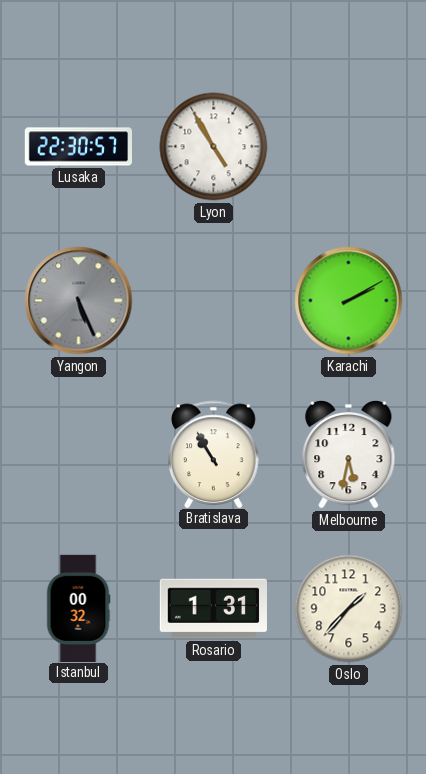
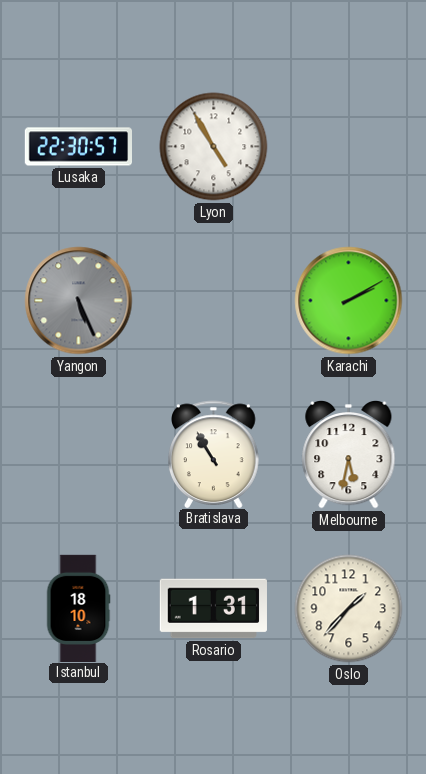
Istanbul: 00:32 -> 18:10
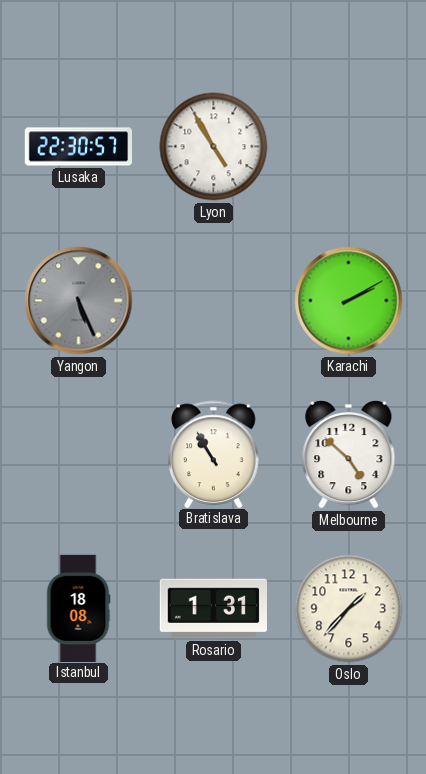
Melbourne: 5:32 -> 4:52
Istanbul: 18:10 -> 18:08
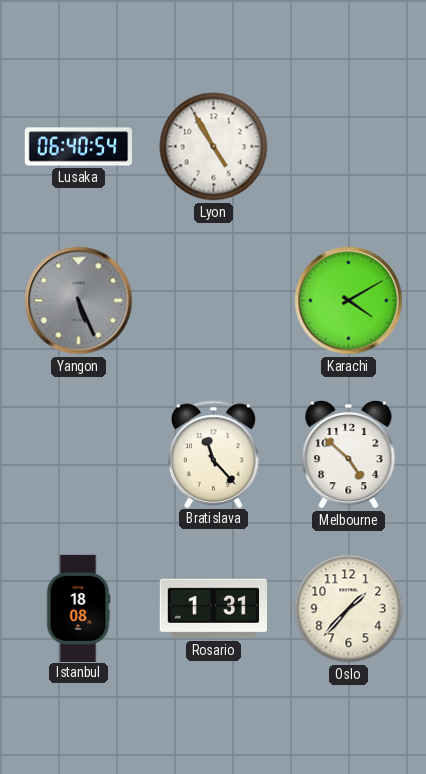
Lusaka: 22:30 -> 06:40
Karachi: 2:10 -> 4:10
Bratislava: 10:55 -> 11:23
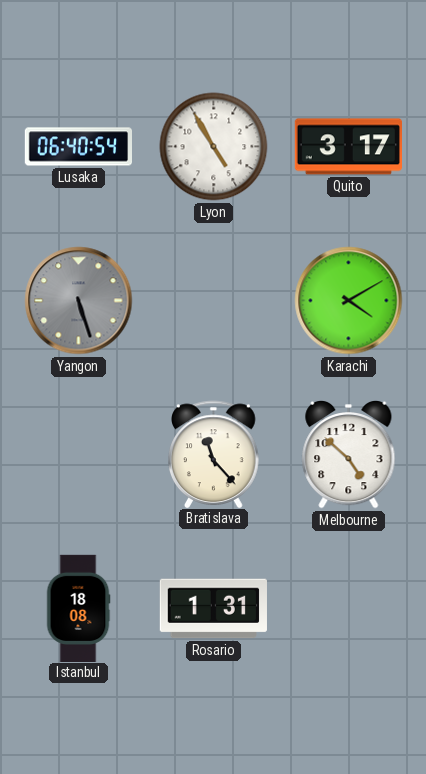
Quito: none -> 3:17
Yangon: 5:26 -> 5:27
Oslo: 1:37 -> none
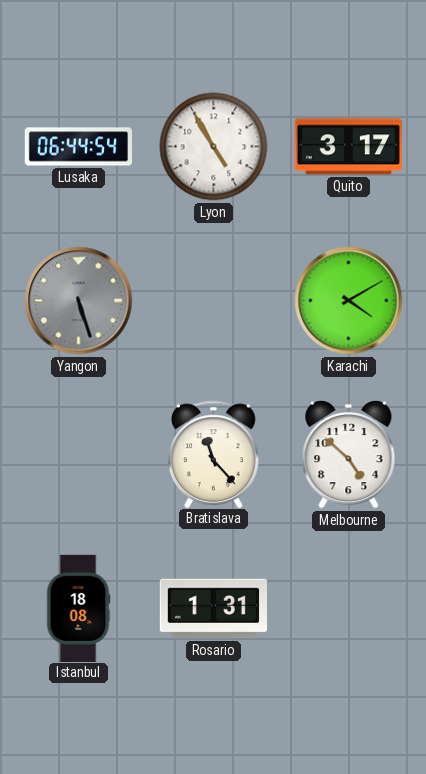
Lusaka: 06:40 -> 06:44
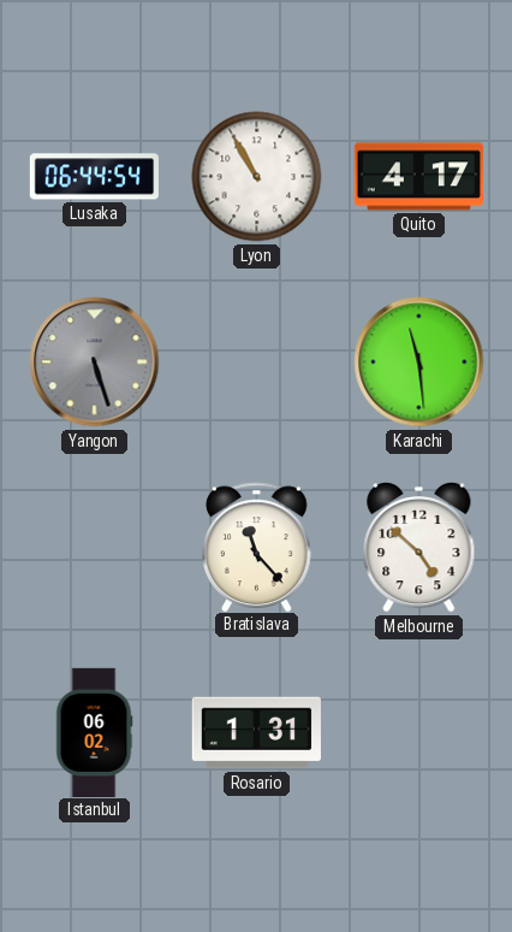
Lyon: 4:55 -> 10:55
Quito: 3:17 -> 4:17
Karachi: 4:10 -> 11:29
Istanbul: 18:08 -> 06:02
